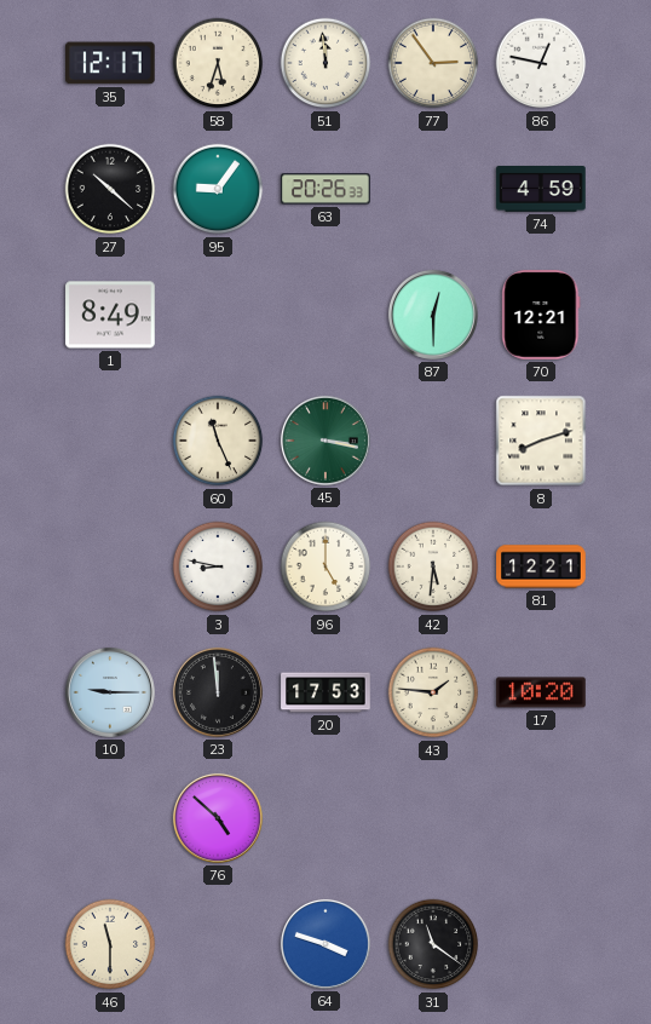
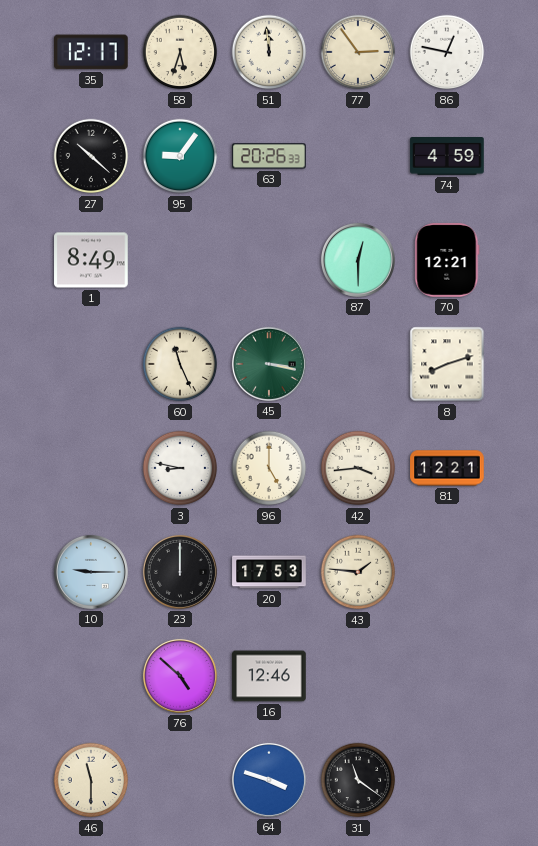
42: 5:31 -> 3:44
23: 11:59 -> 12:00
17: 10:20 -> none
16: none -> 12:46
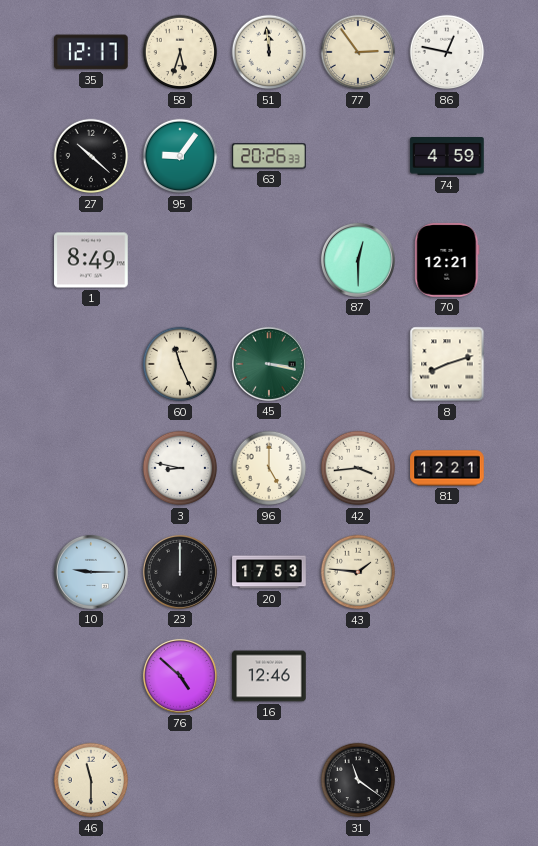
64: 3:48 -> none
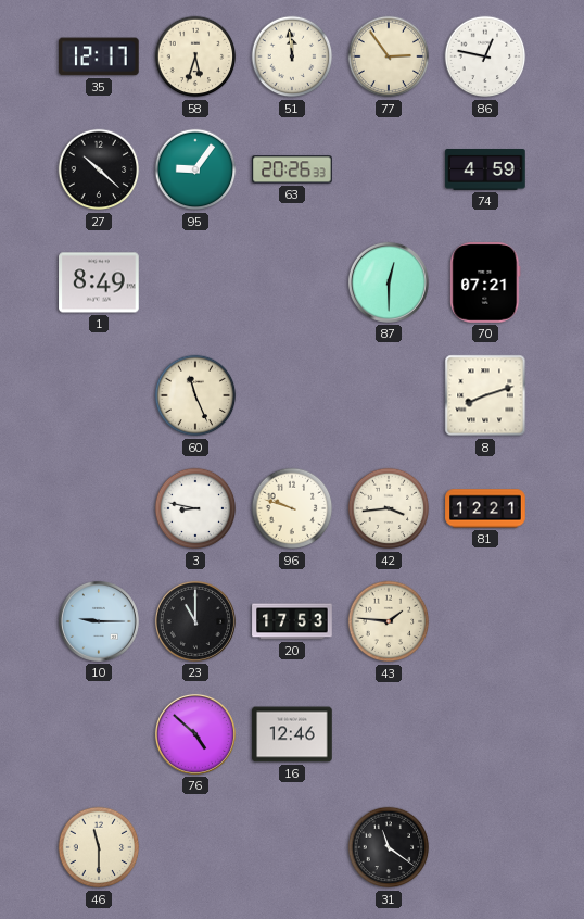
70: 12:21 -> 07:21
45: 3:17 -> none
96: 5:00 -> 9:48
23: 12:00 -> 11:00
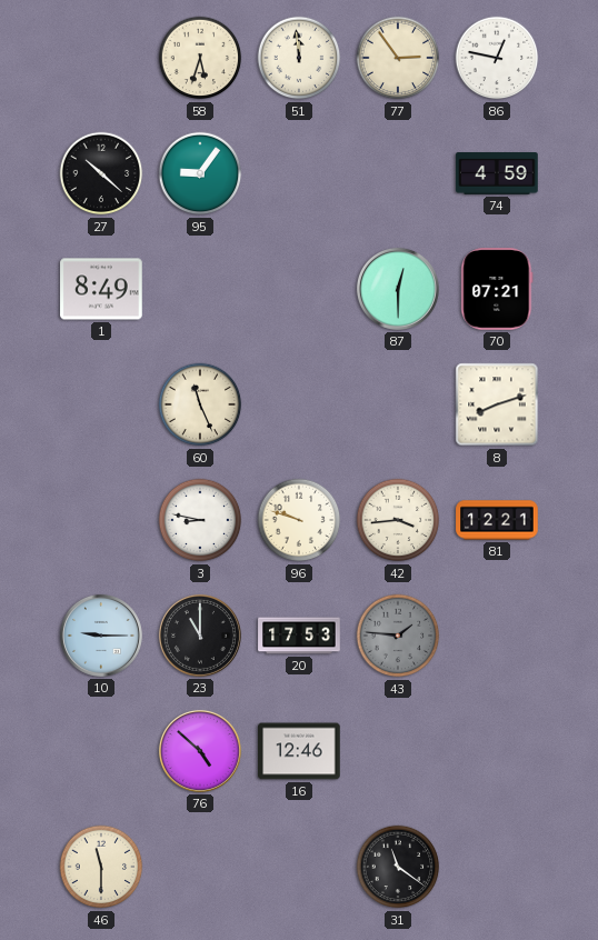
35: 12:17 -> none
63: 20:26 -> none
43 dial: cream -> grey
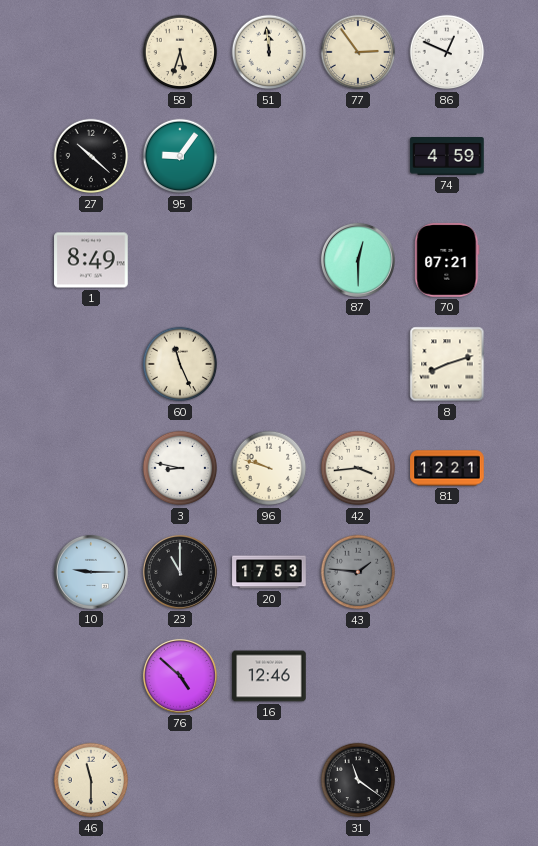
86: 12:47 -> 12:49
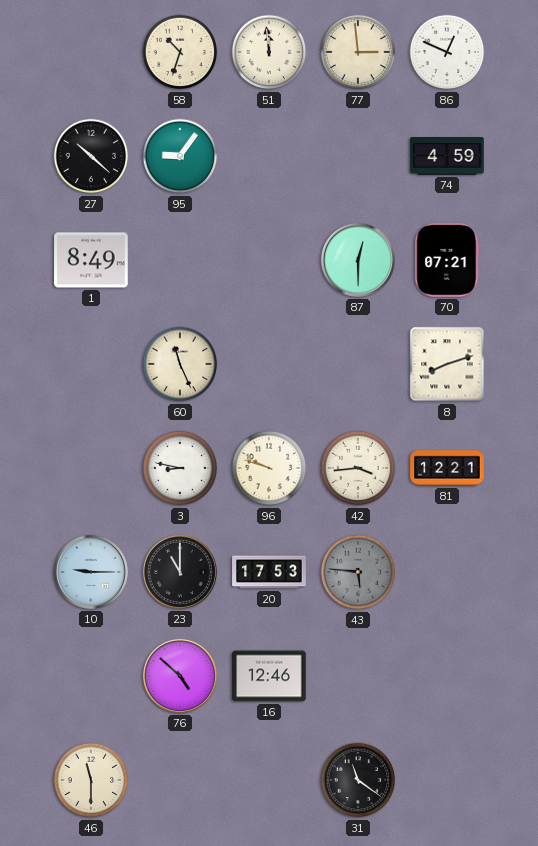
58: 5:33 -> 10:33
77: 2:54 -> 2:59
43: 1:46 -> 5:46
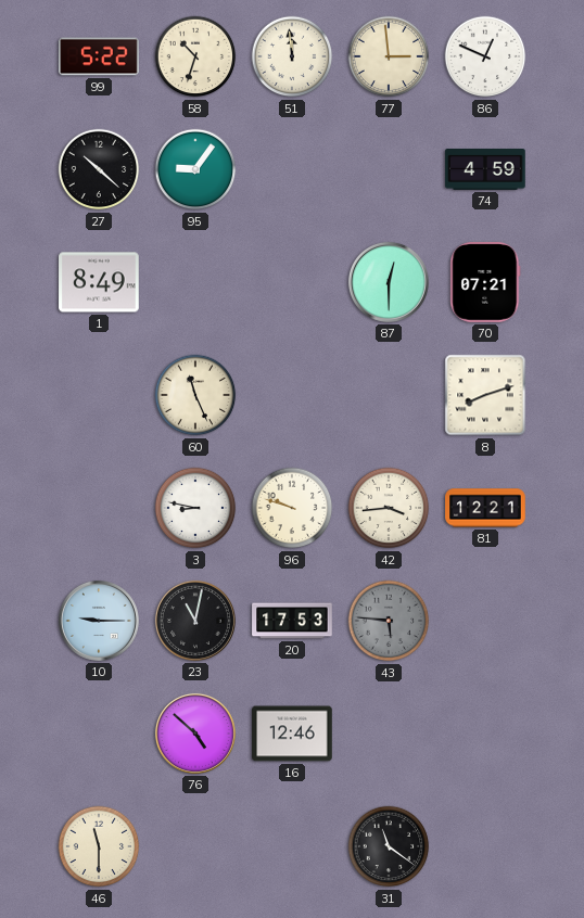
99: none -> 5:22
23: 11:00 -> 11:02
